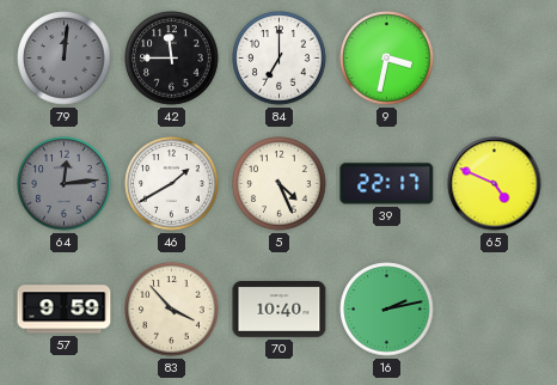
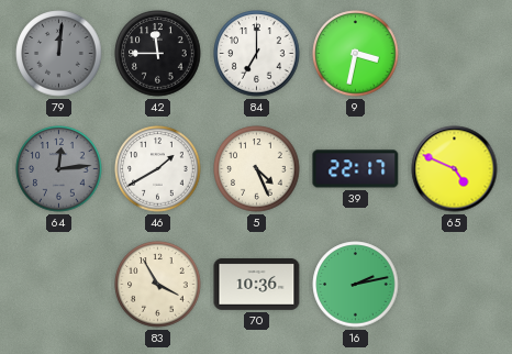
57: 9:59 -> none
83: 3:53 -> 3:55
70: 10:40 -> 10:36
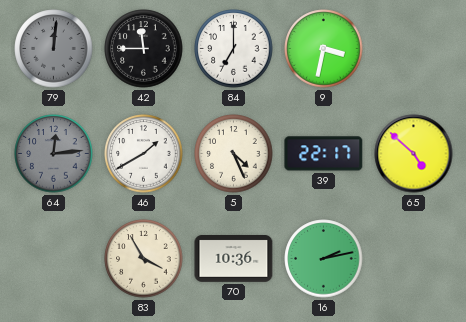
65: 4:49 -> 4:52
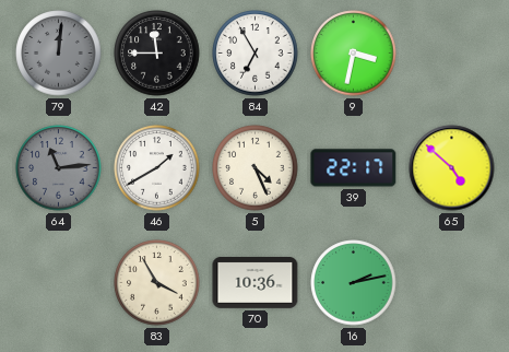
84: 7:00 -> 6:55
64: 12:14 -> 11:14
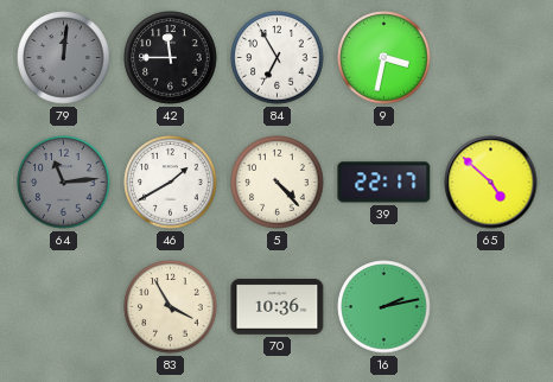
5: 4:26 -> 4:23
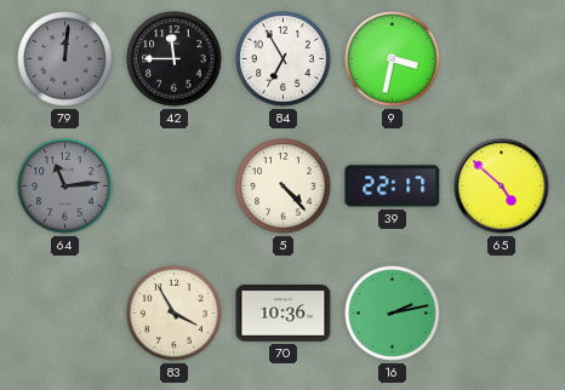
46: 1:40 -> none
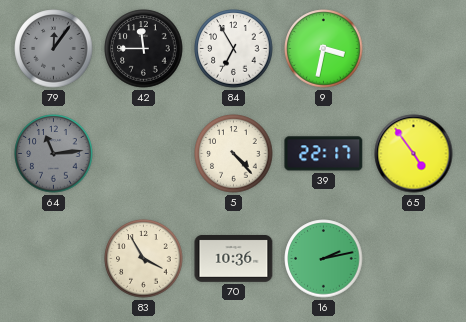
79: 12:01 -> 12:06
65: 4:52 -> 4:54
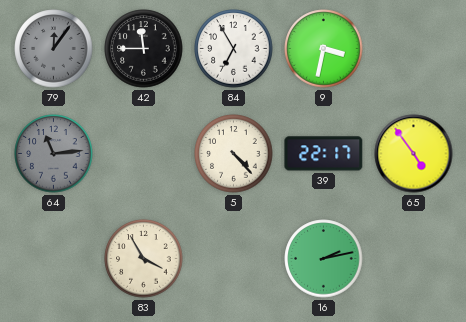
70: 10:36 -> none
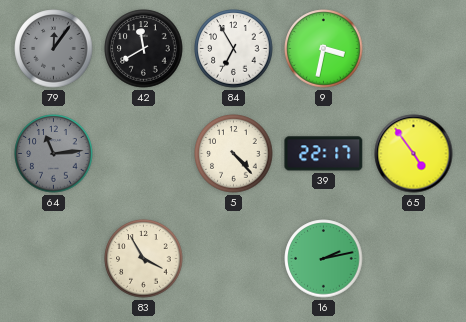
42: 11:45 -> 11:40
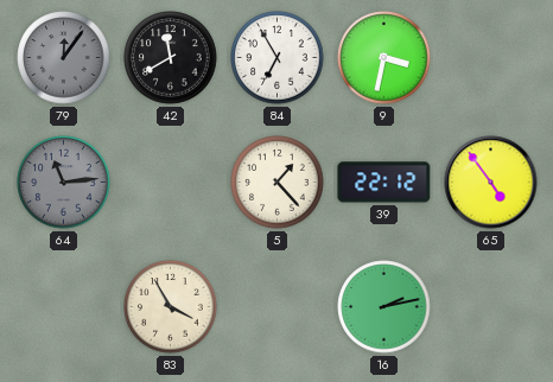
5: 4:23 -> 1:23
39: 22:17 -> 22:12
